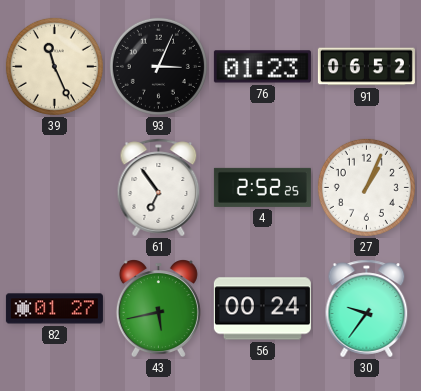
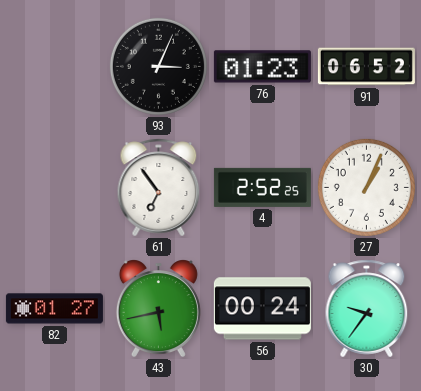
39: 11:26 -> none
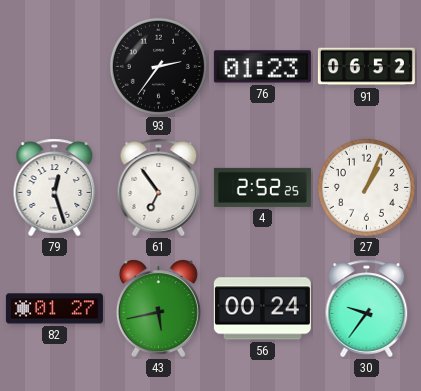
93: 3:04 -> 2:36
79: none -> 12:27
